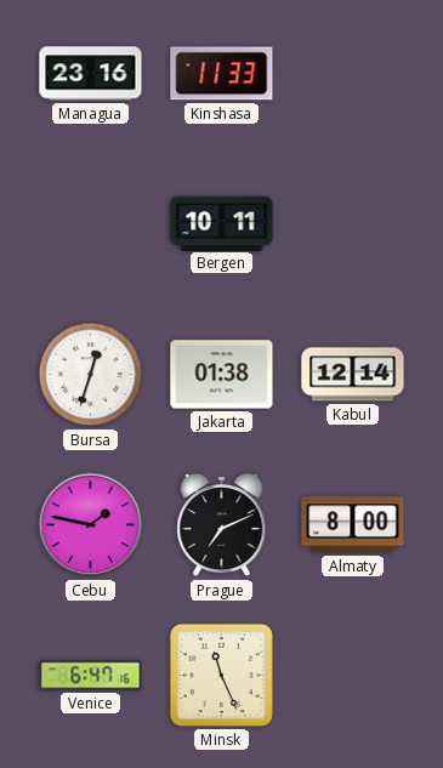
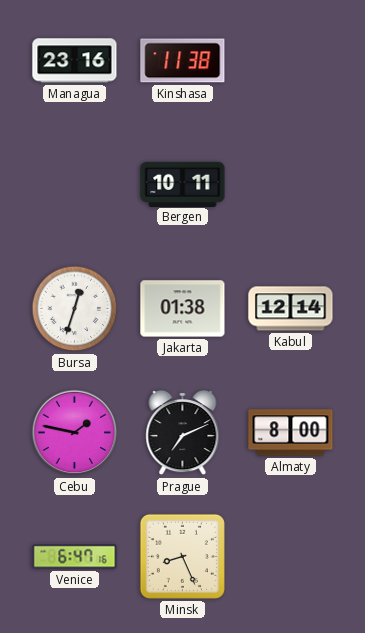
Kinshasa: 11:33 -> 11:38
Minsk: 11:26 -> 8:26
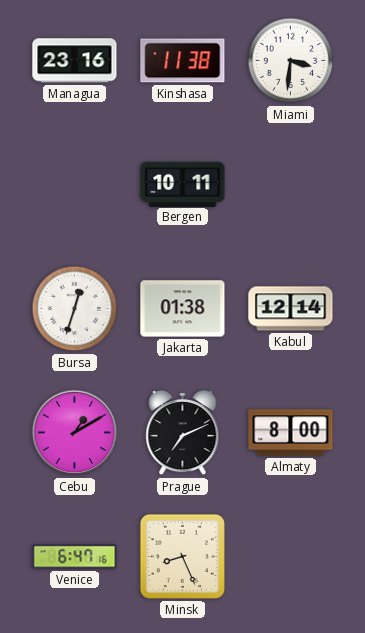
Miami: none -> 3:31
Cebu: 1:47 -> 1:10
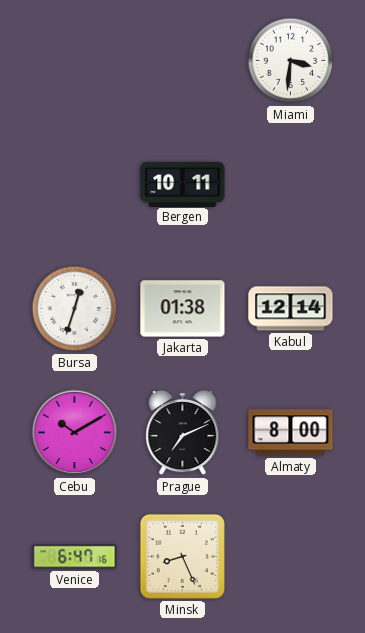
Managua: 23:16 -> none
Kinshasa: 11:38 -> none
Cebu: 1:10 -> 10:10
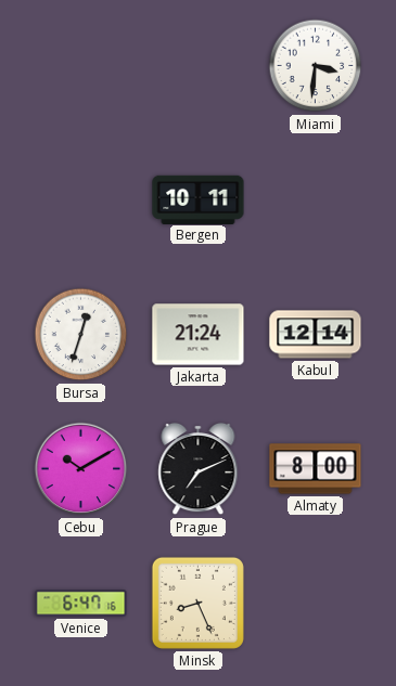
Jakarta: 01:38 -> 21:24
